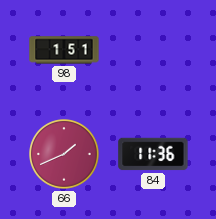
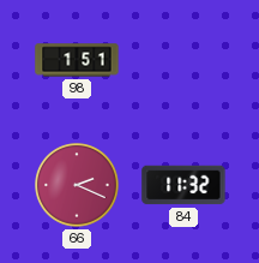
66: 1:41 -> 2:19
84: 11:36 -> 11:32
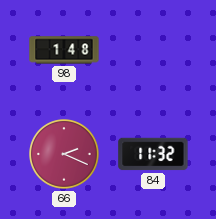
98: 1:51 -> 1:48
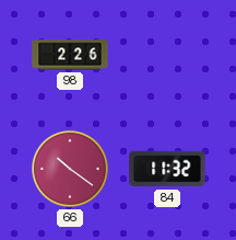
98: 1:48 -> 2:26
66: 2:19 -> 10:21
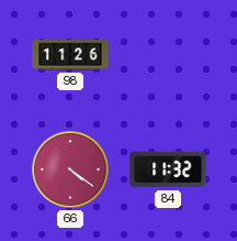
98: 2:26 -> 11:26
66: 10:21 -> 4:21
